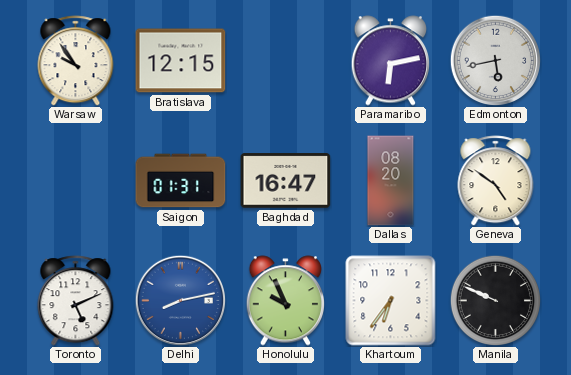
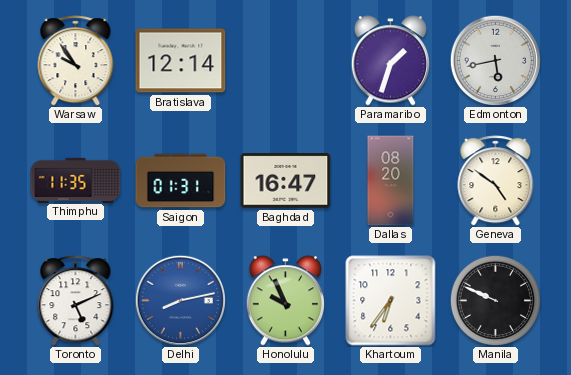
Bratislava: 12:15 -> 12:14
Paramaribo: 6:13 -> 1:33
Thimphu: none -> 11:35
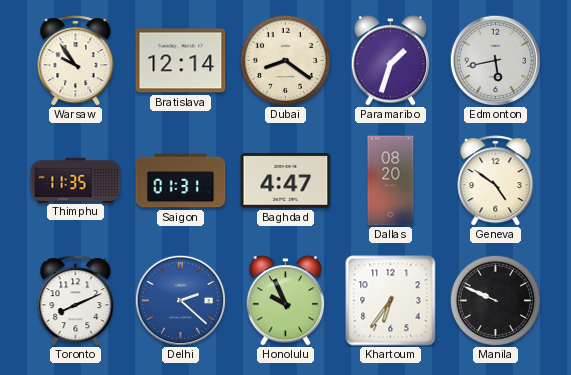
Dubai: none -> 8:21
Baghdad: 16:47 -> 4:47
Toronto: 5:11 -> 8:11
Delhi: 8:13 -> 2:22
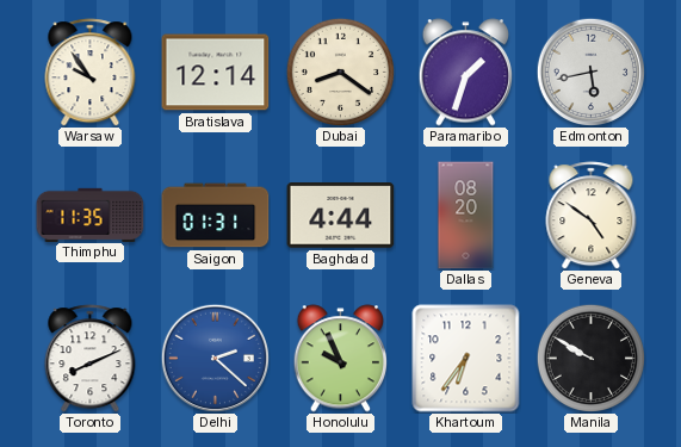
Baghdad: 4:47 -> 4:44
Manila: 9:49 -> 9:50
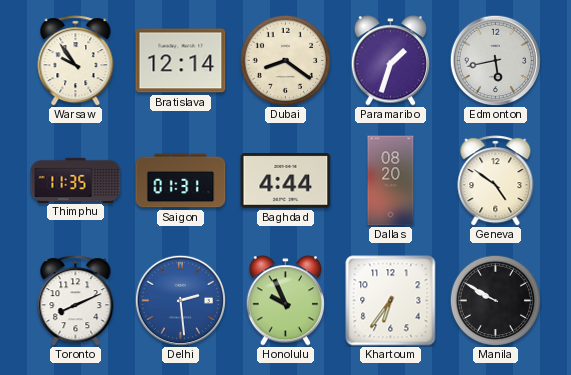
Delhi: 2:22 -> 2:29
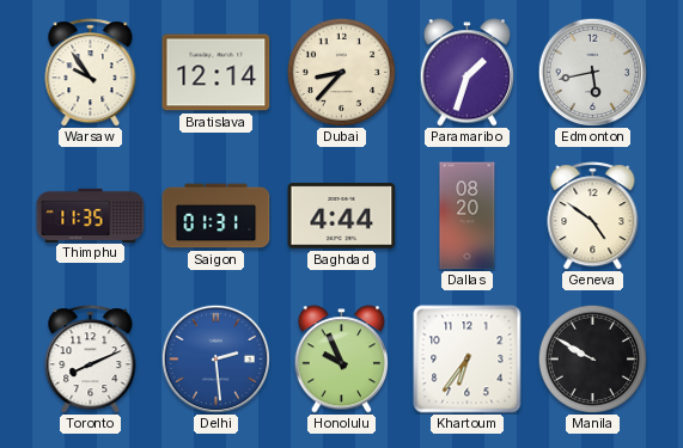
Dubai: 8:21 -> 8:37
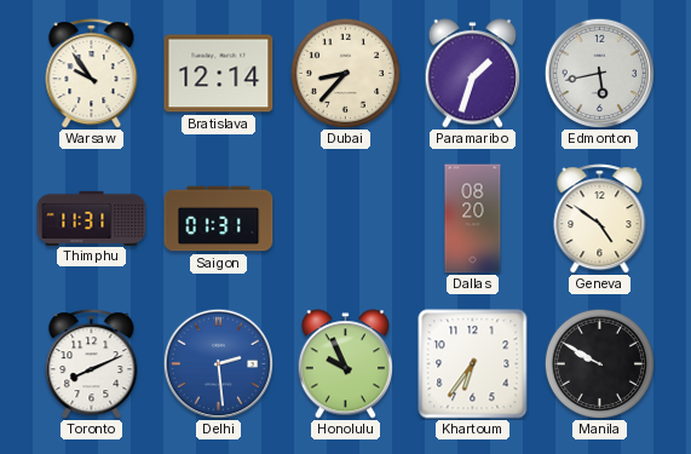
Thimphu: 11:35 -> 11:31
Baghdad: 4:44 -> none
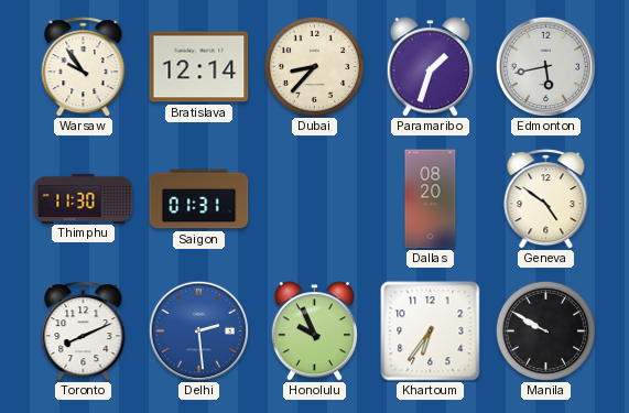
Thimphu: 11:31 -> 11:30
